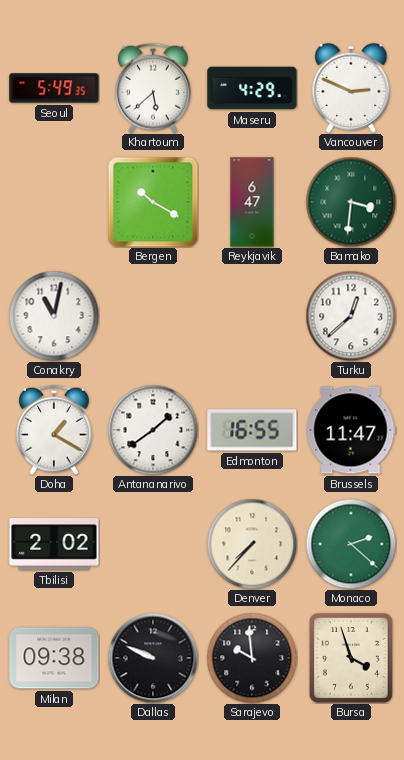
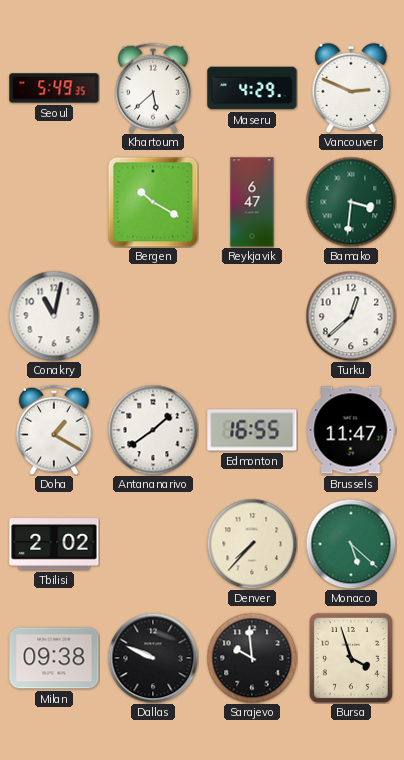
Monaco: 2:22 -> 5:22
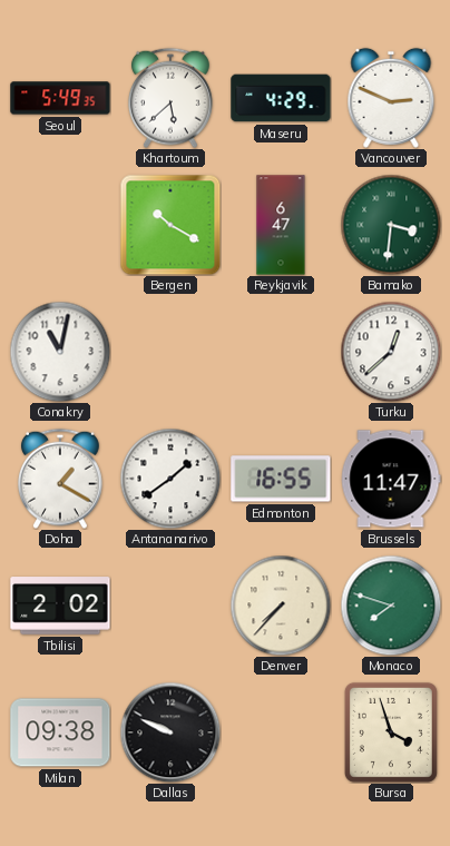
Monaco: 5:22 -> 7:48
Sarajevo: 9:59 -> none
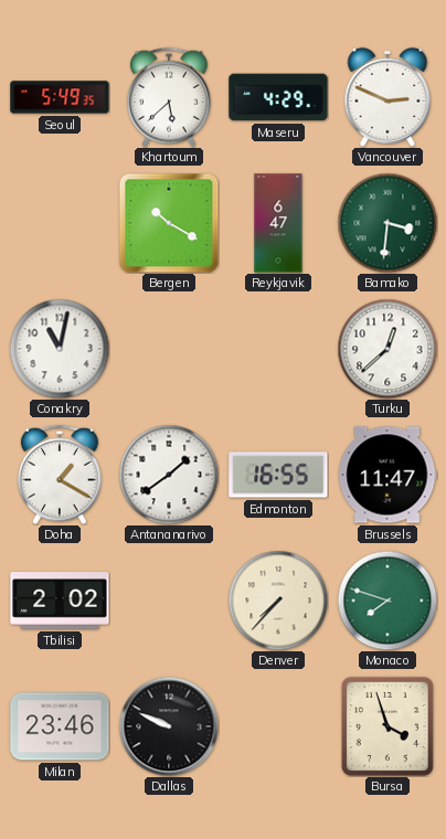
Milan: 09:38 -> 23:46
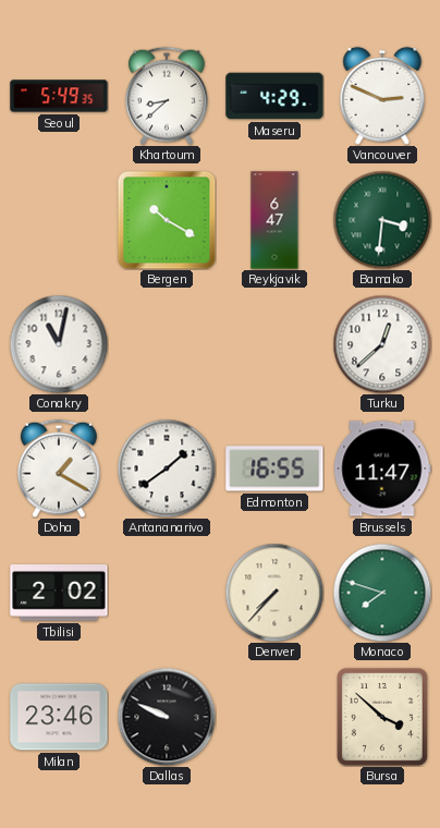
Khartoum: 5:38 -> 8:38
Bursa: 3:57 -> 3:52
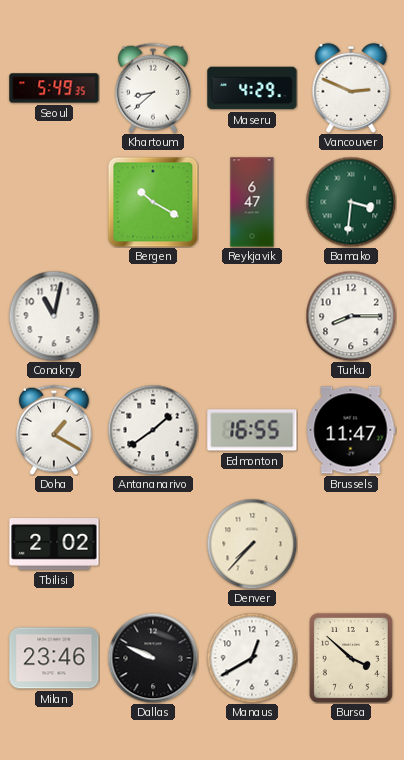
Turku: 12:38 -> 8:15
Monaco: 7:48 -> none
Manaus: none -> 12:40
